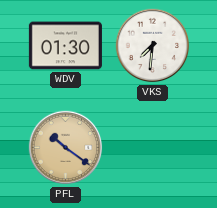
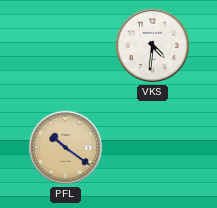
WDV: 01:30 -> none
VKS: 7:31 -> 4:31
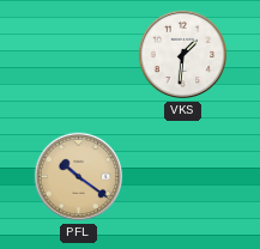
VKS: 4:31 -> 1:31
